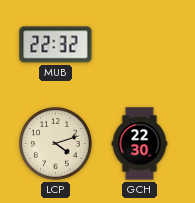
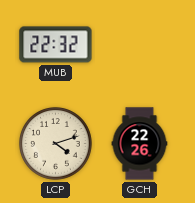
GCH: 22:30 -> 22:26
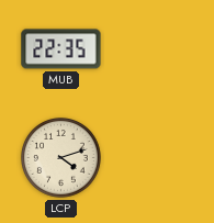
MUB: 22:32 -> 22:35
GCH: 22:26 -> none
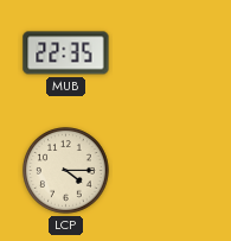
LCP: 4:12 -> 4:15
